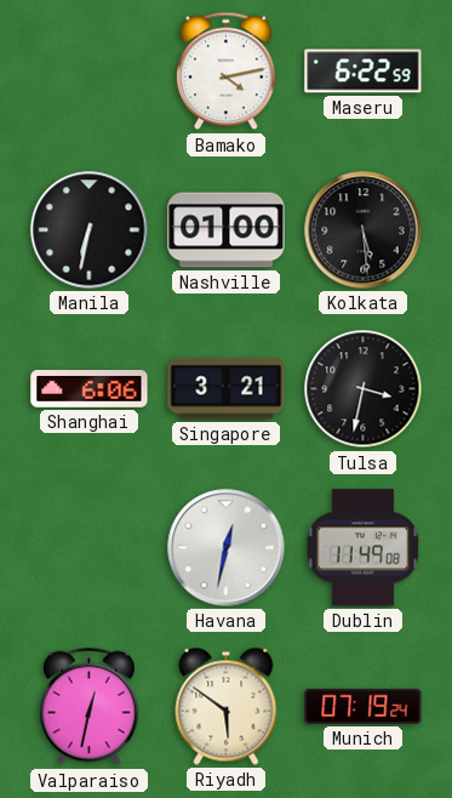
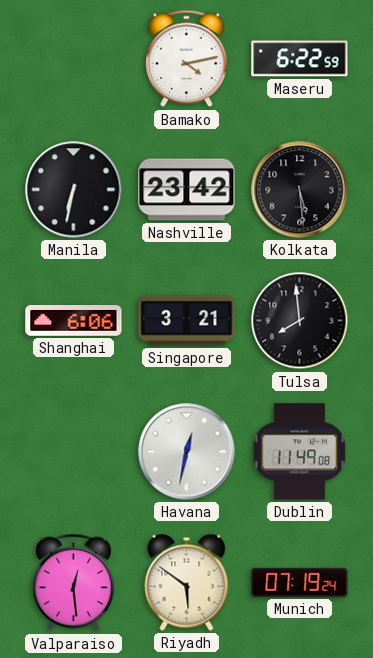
Nashville: 01:00 -> 23:42
Tulsa: 3:32 -> 7:59
Valparaiso: 12:32 -> 12:29
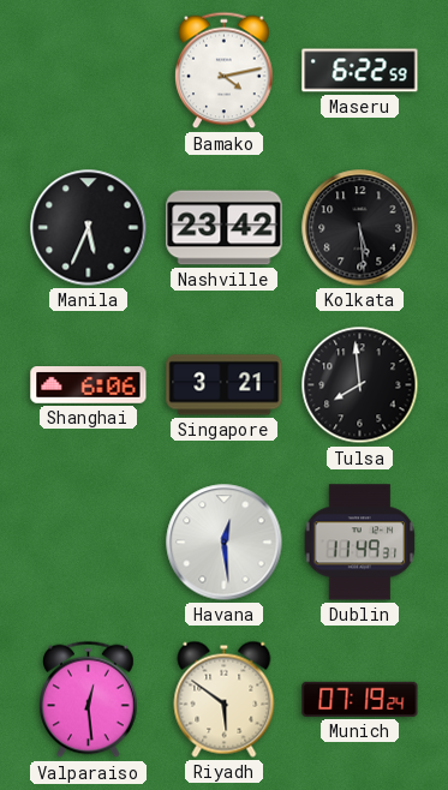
Manila: 6:32 -> 5:34
Havana: 12:32 -> 12:29
Dublin: 11:49:08 -> 11:49:31
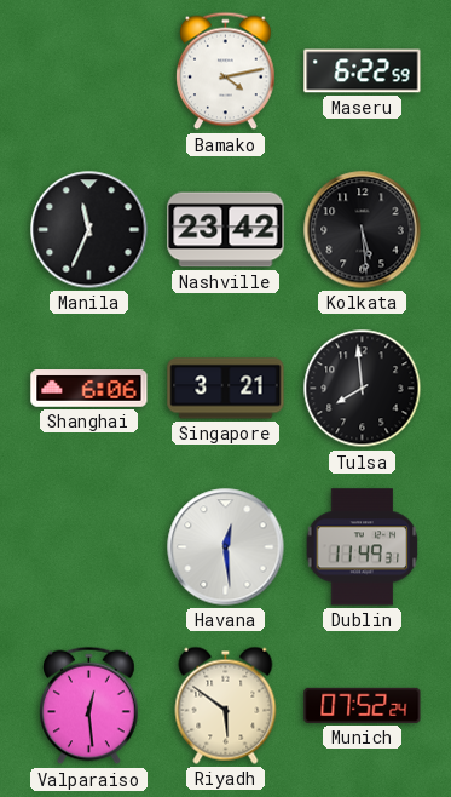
Manila: 5:34 -> 11:34
Munich: 07:19 -> 07:52
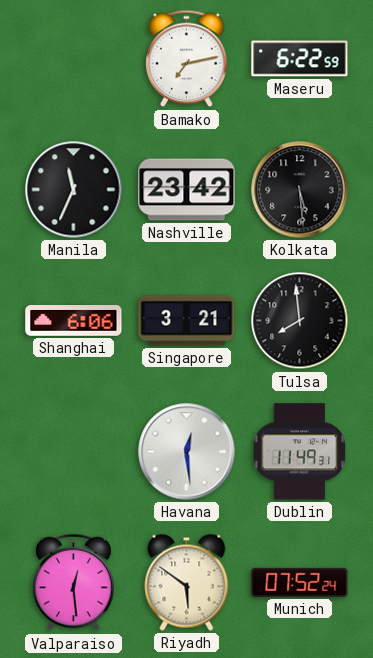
Bamako: 4:13 -> 7:13
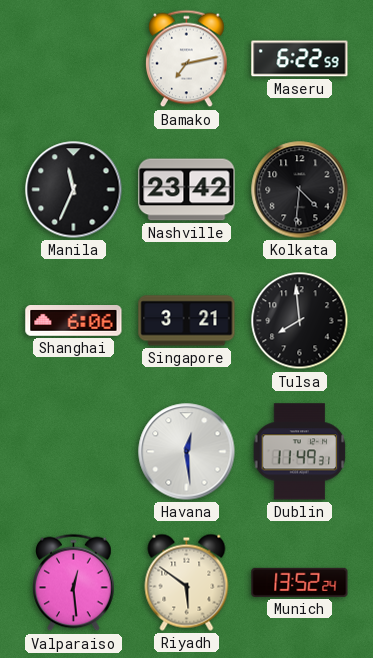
Kolkata: 5:29 -> 4:31
Munich: 07:52 -> 13:52
